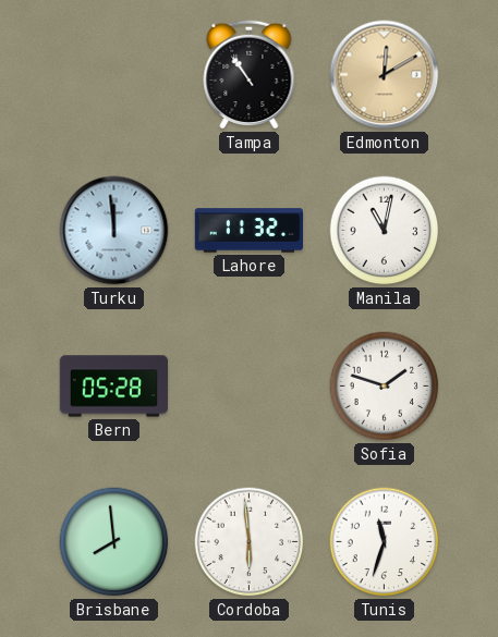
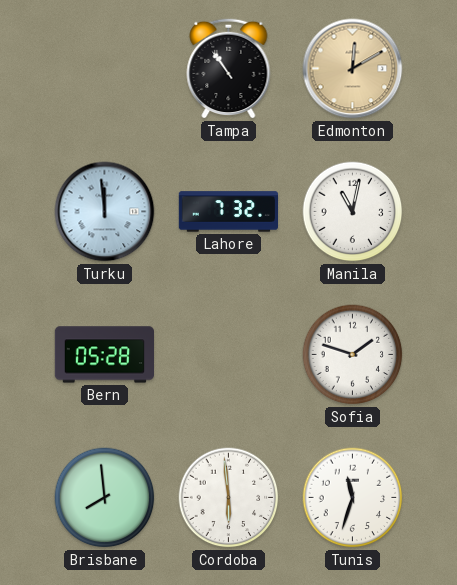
Lahore: 11:32 -> 7:32
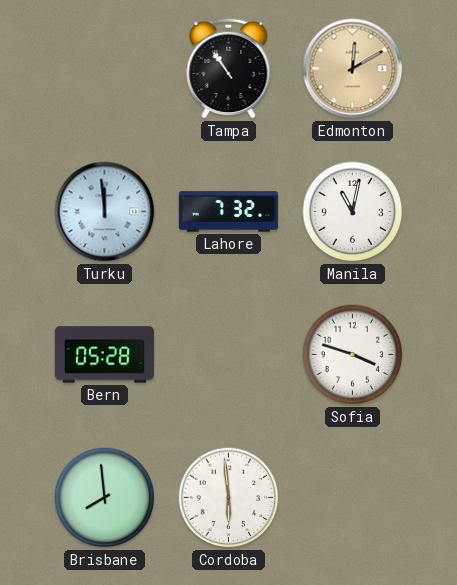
Sofia: 1:48 -> 3:48
Tunis: 11:33 -> none
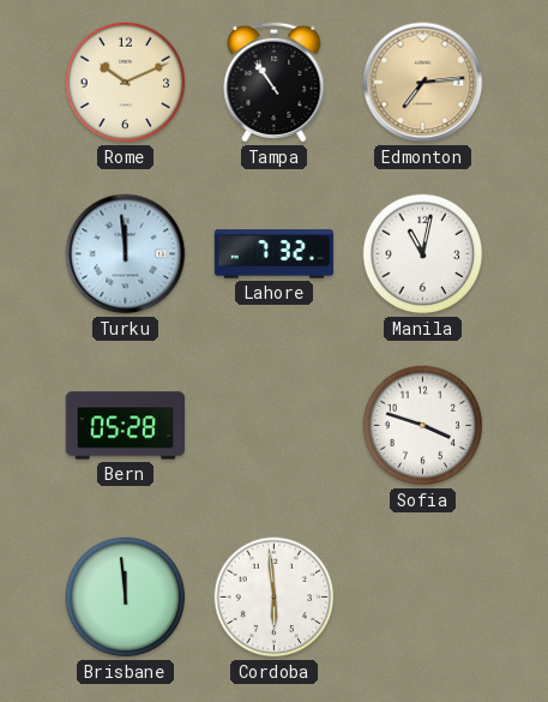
Rome: none -> 10:11
Edmonton: 12:10 -> 7:14
Brisbane: 7:59 -> 11:59
